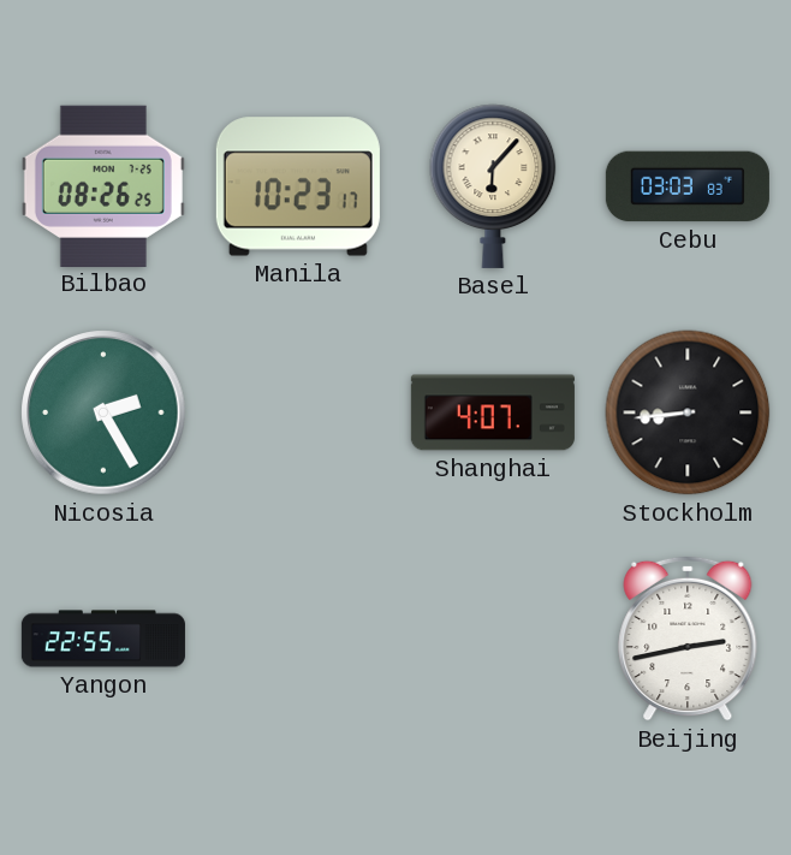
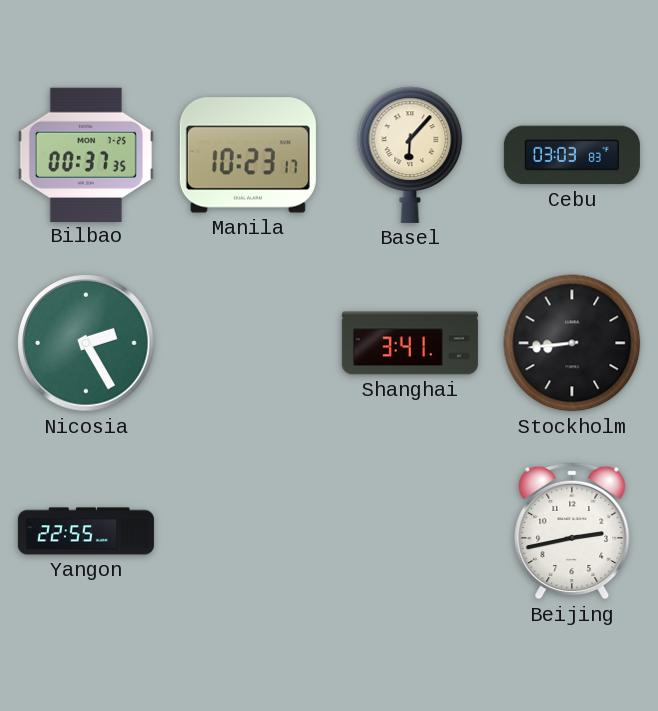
Bilbao: 08:26 -> 00:37
Shanghai: 4:07 -> 3:41
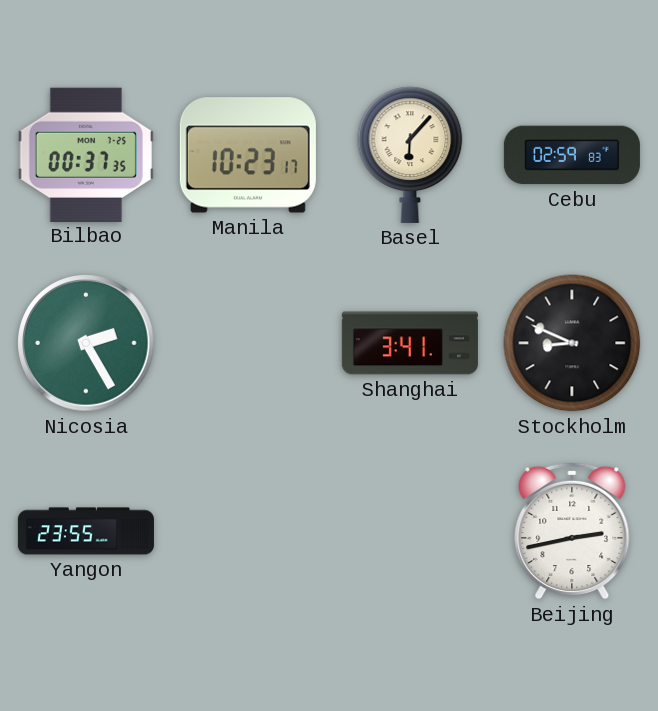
Cebu: 03:03 -> 02:59
Stockholm: 8:44 -> 8:49
Yangon: 22:55 -> 23:55
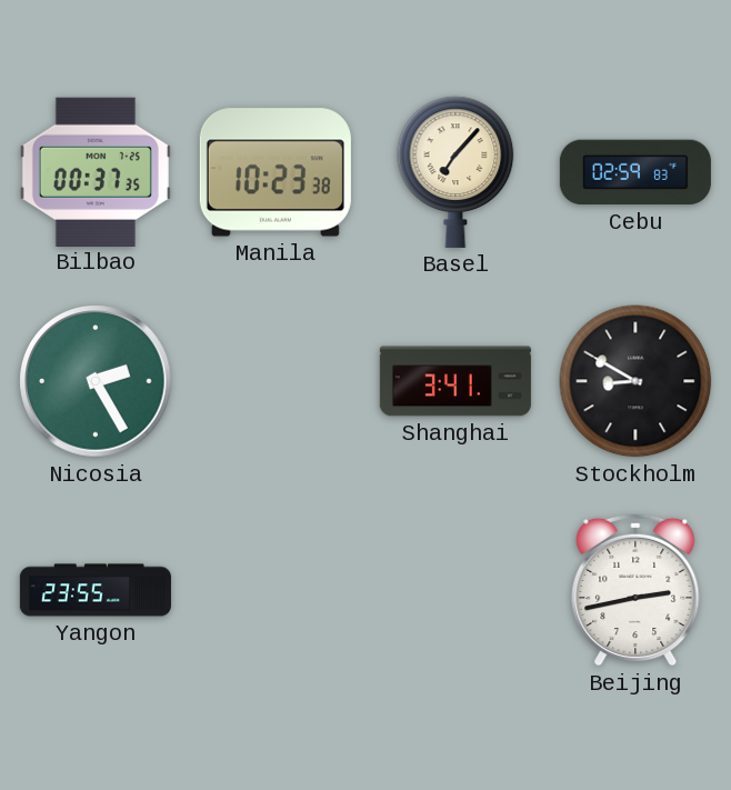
Manila: 10:23:17 -> 10:23:38
Basel: 6:07 -> 7:07
Stockholm: 8:49 -> 8:50
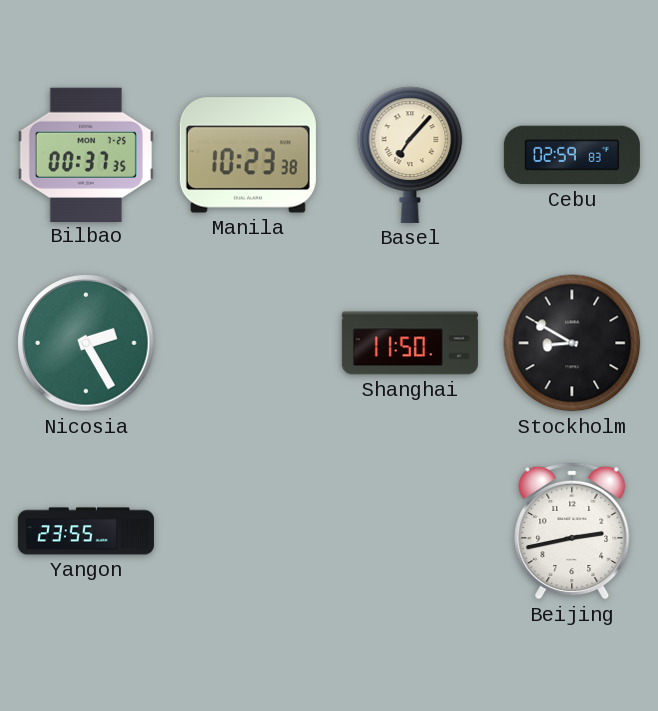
Shanghai: 3:41 -> 11:50
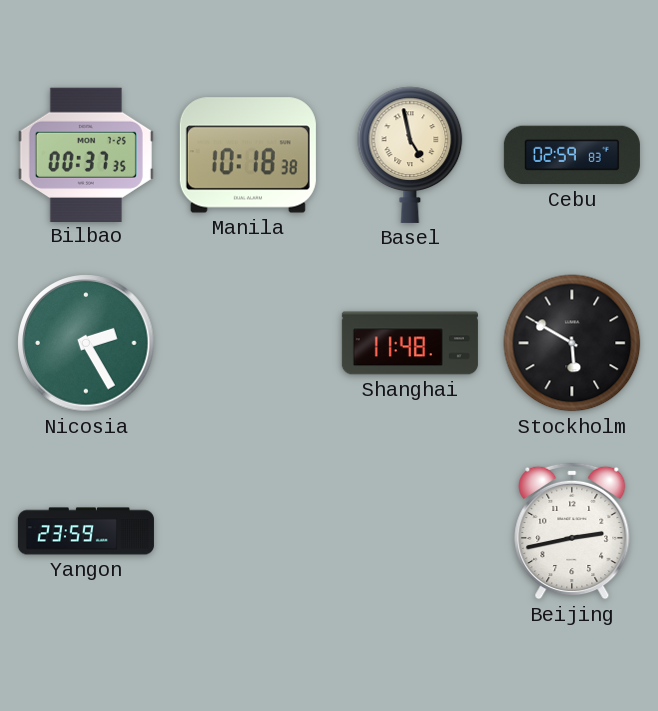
Manila: 10:23 -> 10:18
Basel: 7:07 -> 4:58
Shanghai: 11:50 -> 11:48
Stockholm: 8:50 -> 5:50
Yangon: 23:55 -> 23:59
